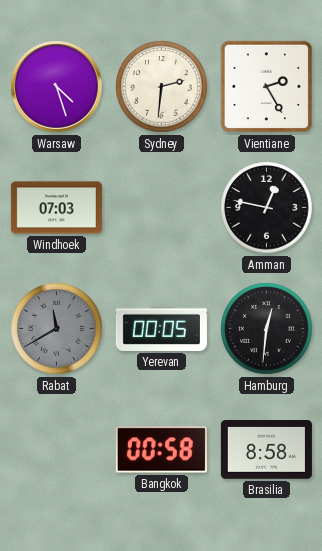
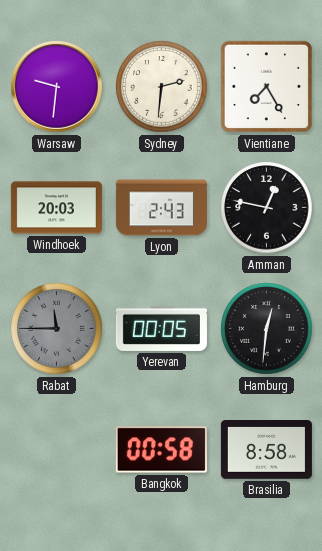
Warsaw: 4:27 -> 9:31
Vientiane: 2:25 -> 7:25
Windhoek: 07:03 -> 20:03
Lyon: none -> 2:43
Rabat: 11:40 -> 11:45
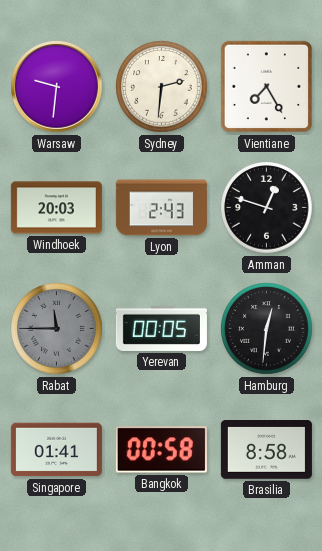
Amman: 12:47 -> 12:48
Singapore: none -> 01:41
